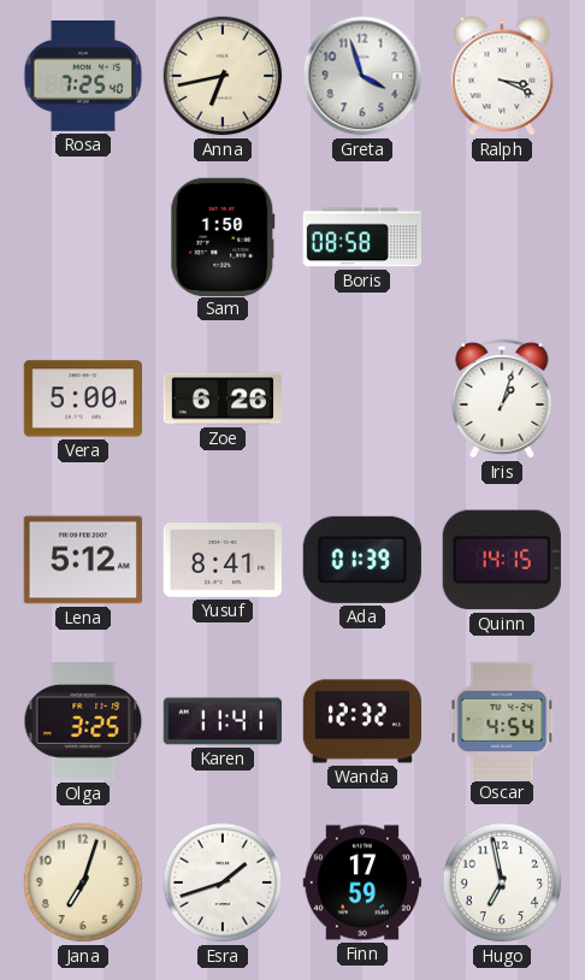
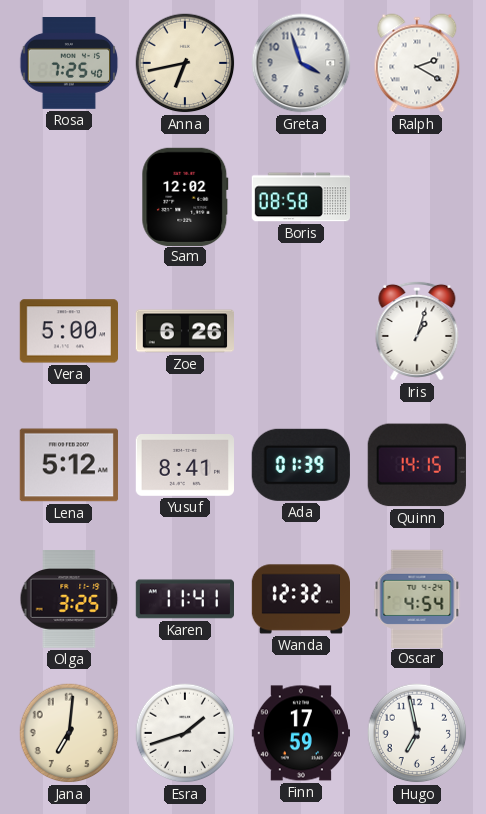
Ralph: 3:19 -> 2:20
Sam: 1:50 -> 12:02
Jana: 7:03 -> 7:01
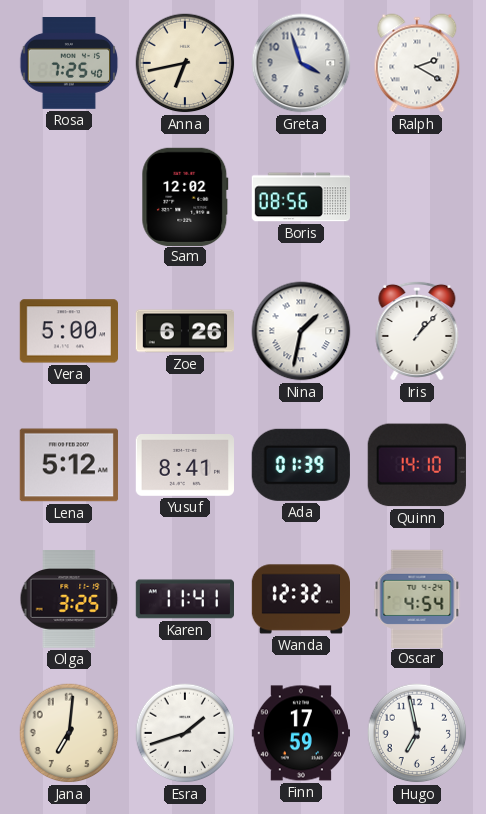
Boris: 08:58 -> 08:56
Nina: none -> 1:32
Iris: 1:03 -> 1:07
Quinn: 14:15 -> 14:10
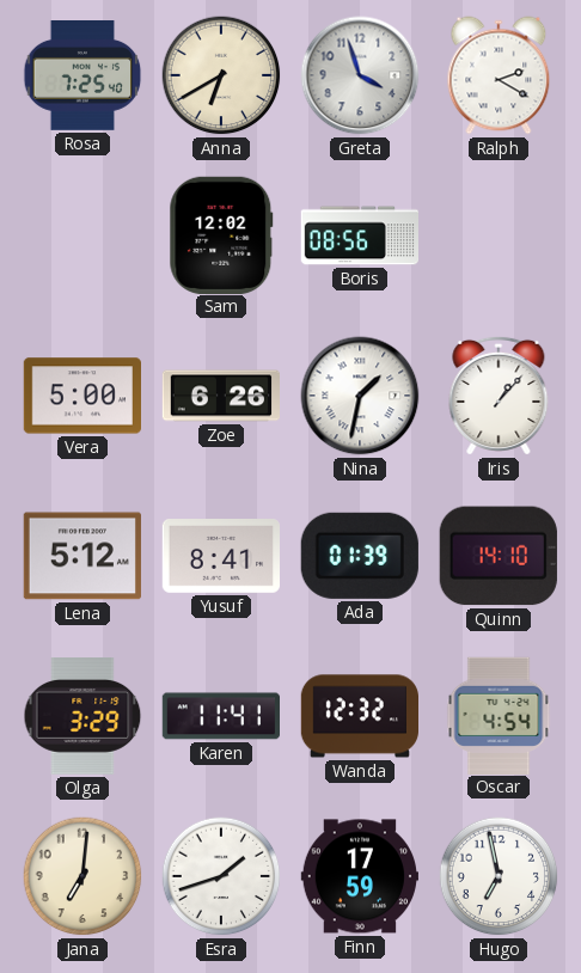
Anna: 6:43 -> 6:40
Olga: 3:25 -> 3:29
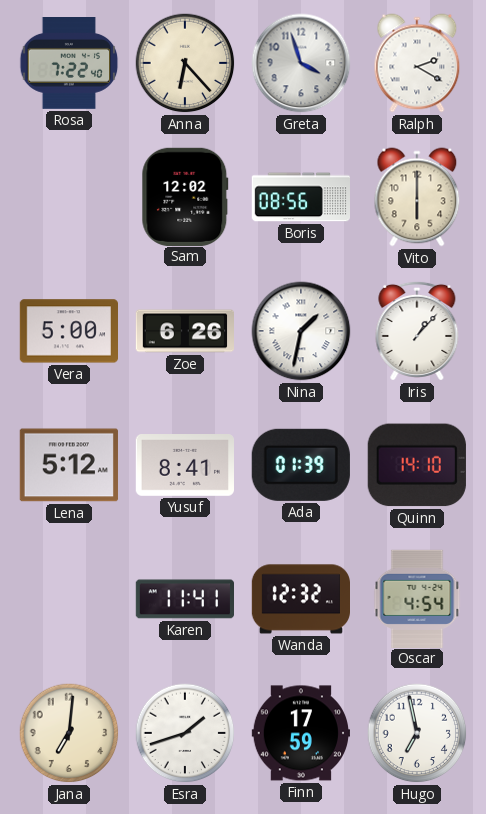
Rosa: 7:25 -> 7:22
Anna: 6:40 -> 6:23
Vito: none -> 6:00
Olga: 3:29 -> none
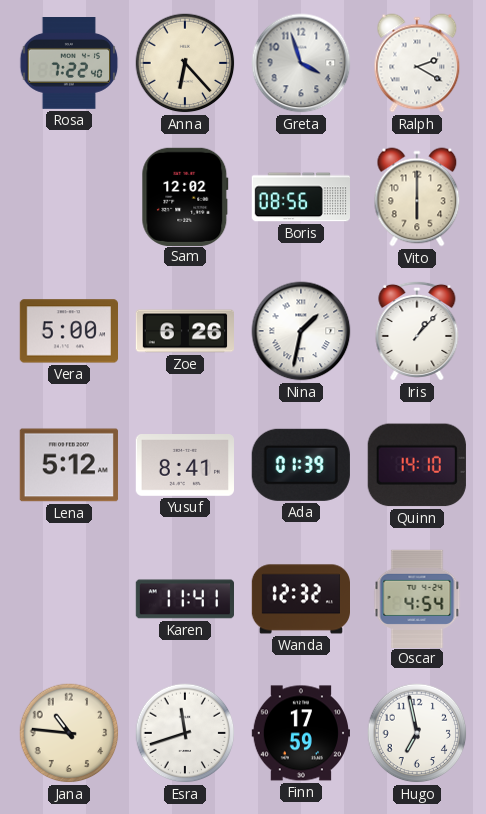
Jana: 7:01 -> 10:46
Esra: 1:42 -> 11:42
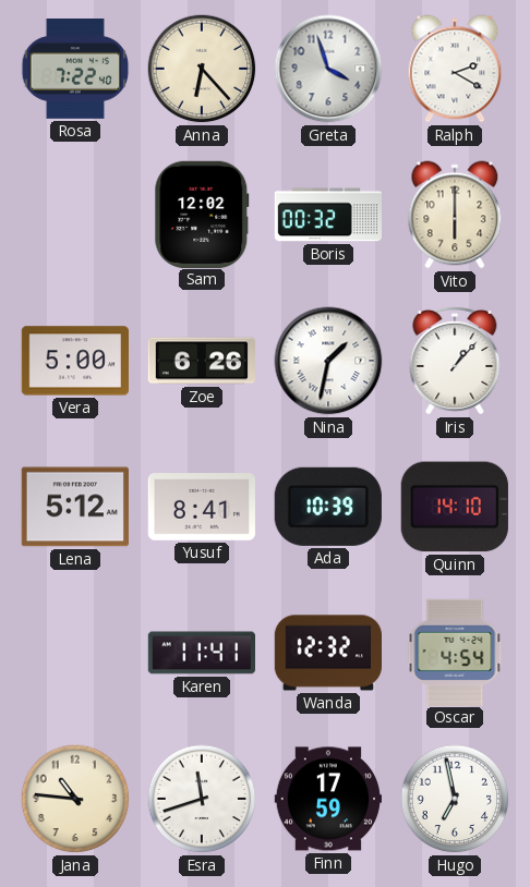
Boris: 08:56 -> 00:32
Ada: 01:39 -> 10:39
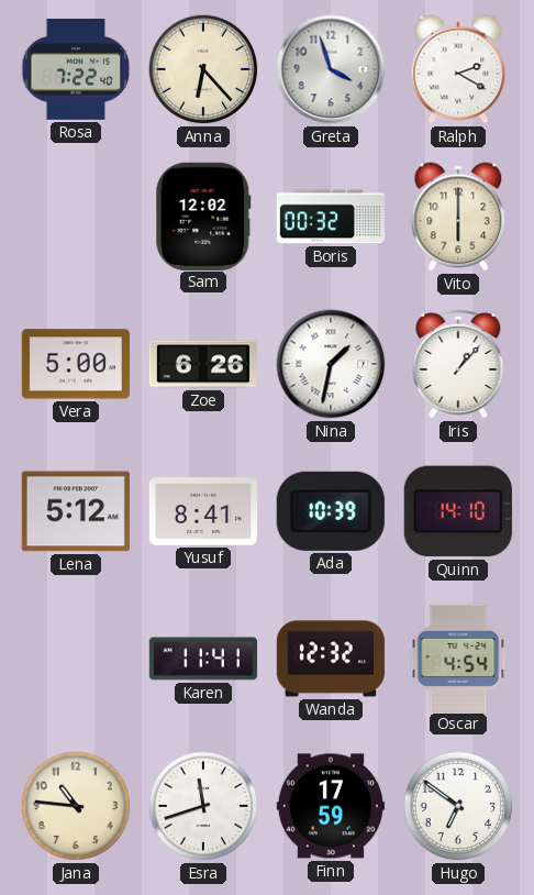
Hugo: 6:58 -> 6:51
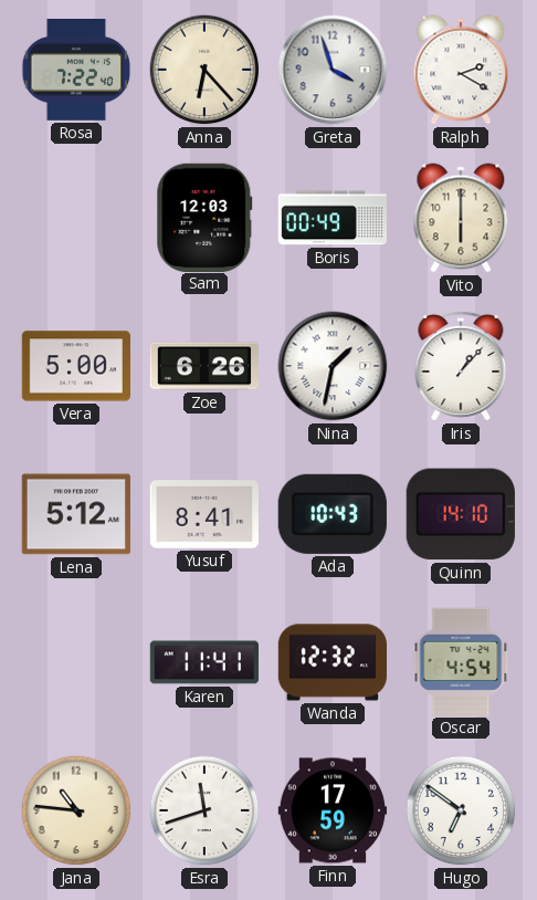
Sam: 12:02 -> 12:03
Boris: 00:32 -> 00:49
Ada: 10:39 -> 10:43
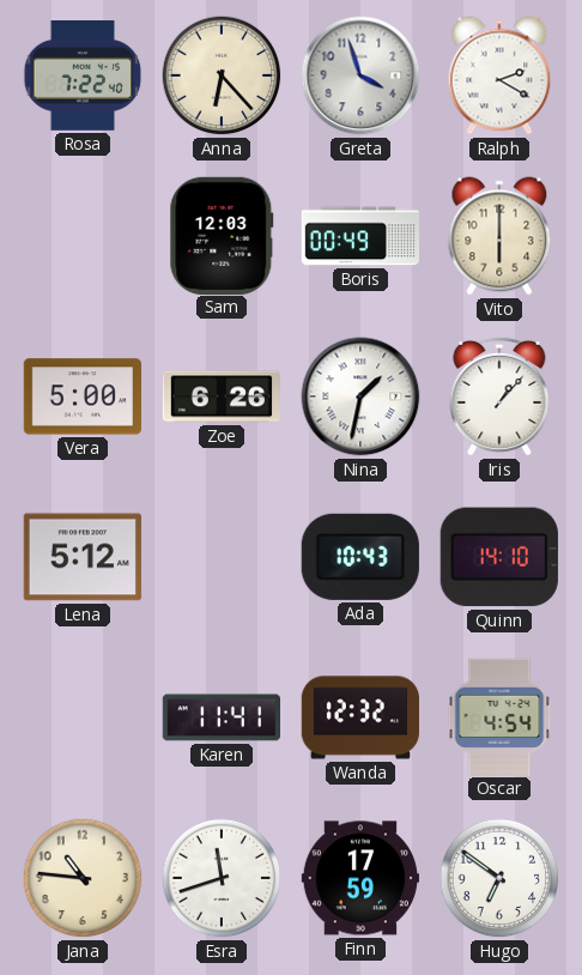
Yusuf: 8:41 -> none
